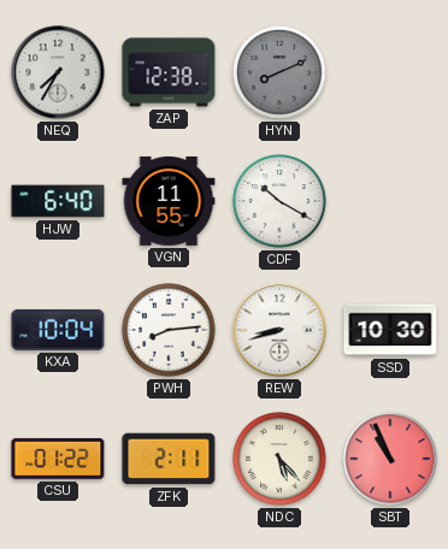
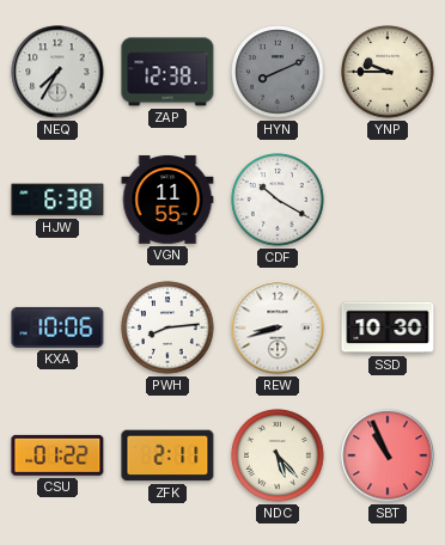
YNP: none -> 9:45
HJW: 6:40 -> 6:38
KXA: 10:04 -> 10:06
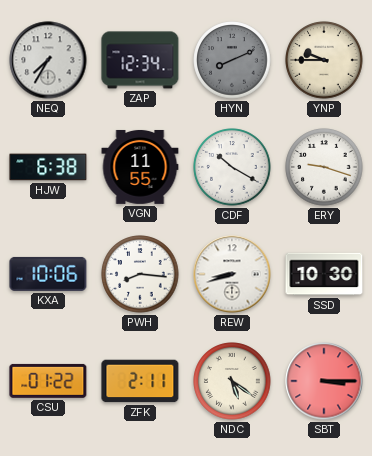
ZAP: 12:38 -> 12:34
ERY: none -> 9:18
PWH: 8:14 -> 8:16
NDC: 5:23 -> 5:21
SBT: 10:56 -> 3:15
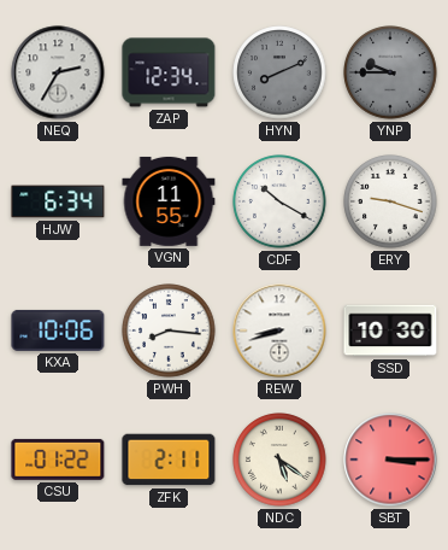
NEQ: 7:35 -> 2:35
YNP dial: cream -> grey
HJW: 6:38 -> 6:34
